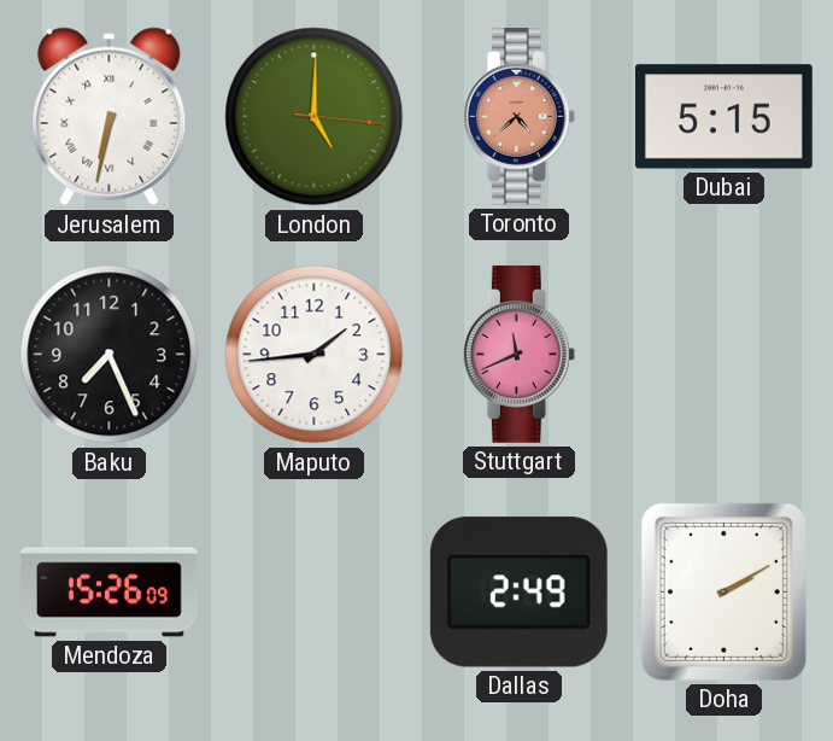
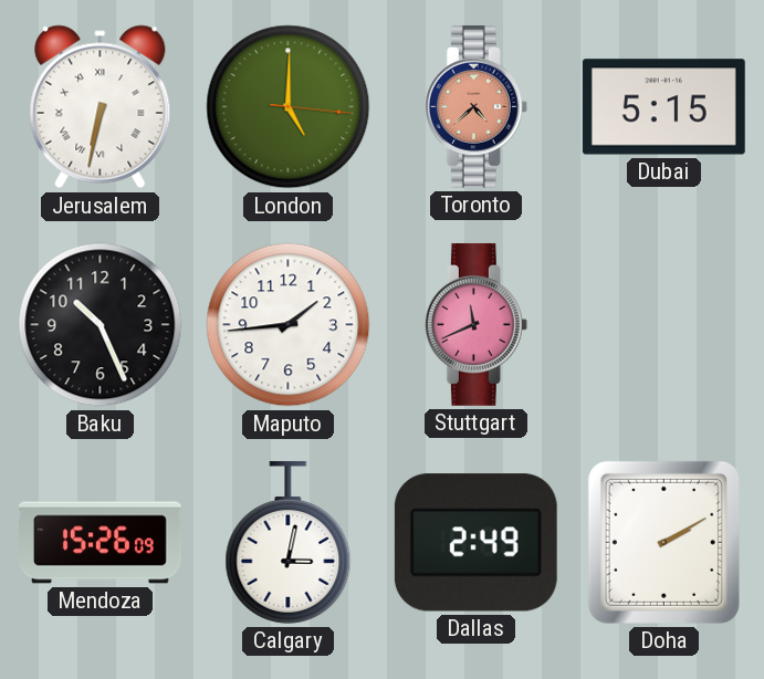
Baku: 7:26 -> 10:26
Calgary: none -> 3:02
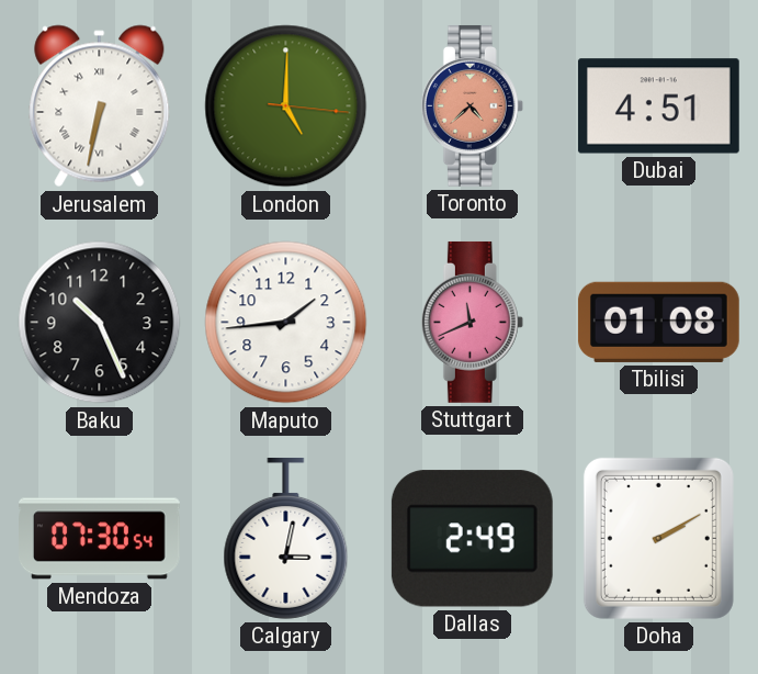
Dubai: 5:15 -> 4:51
Tbilisi: none -> 01:08
Mendoza: 15:26 -> 07:30
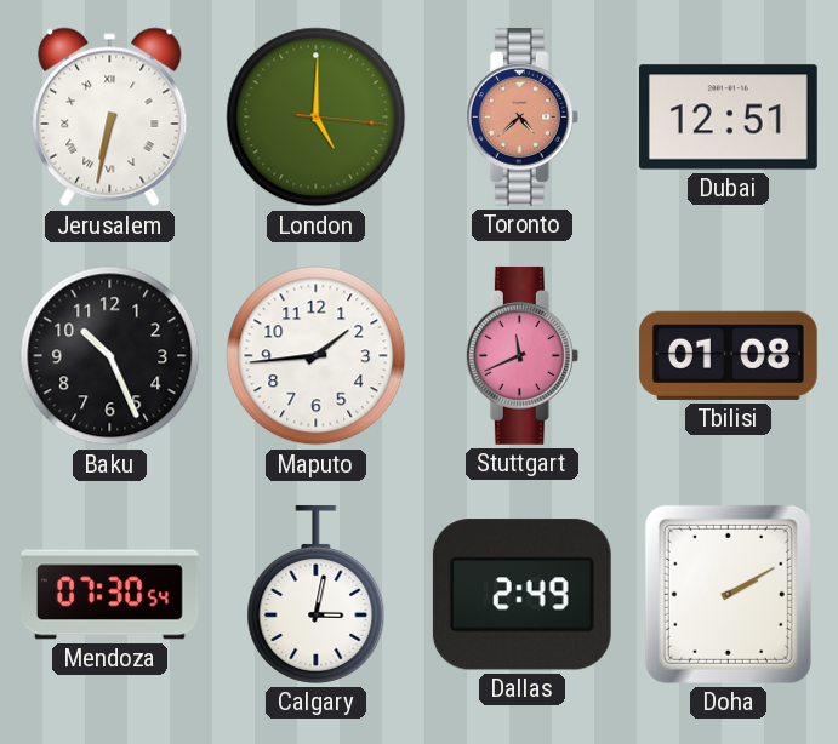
Dubai: 4:51 -> 12:51
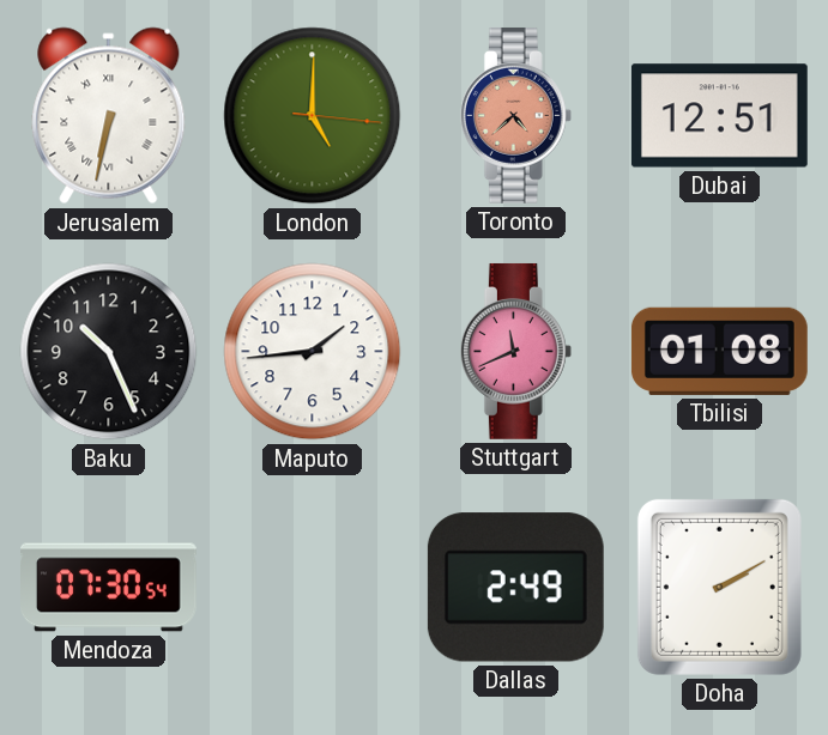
Calgary: 3:02 -> none
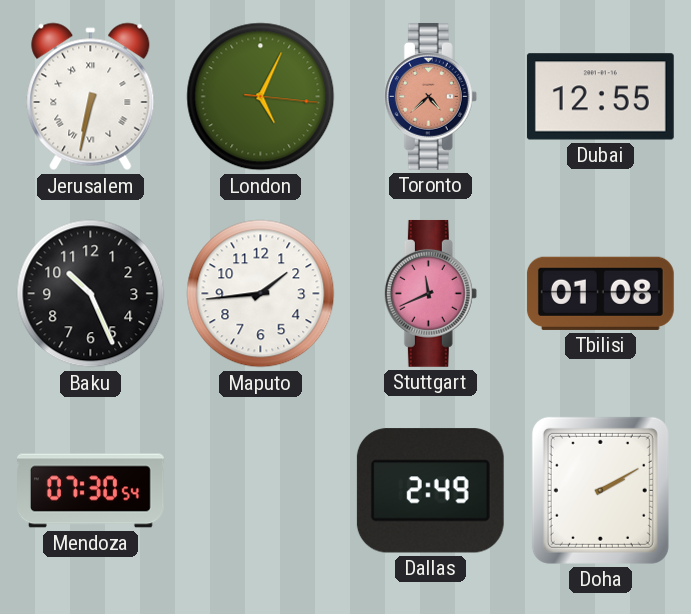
London: 5:00 -> 5:04
Dubai: 12:51 -> 12:55
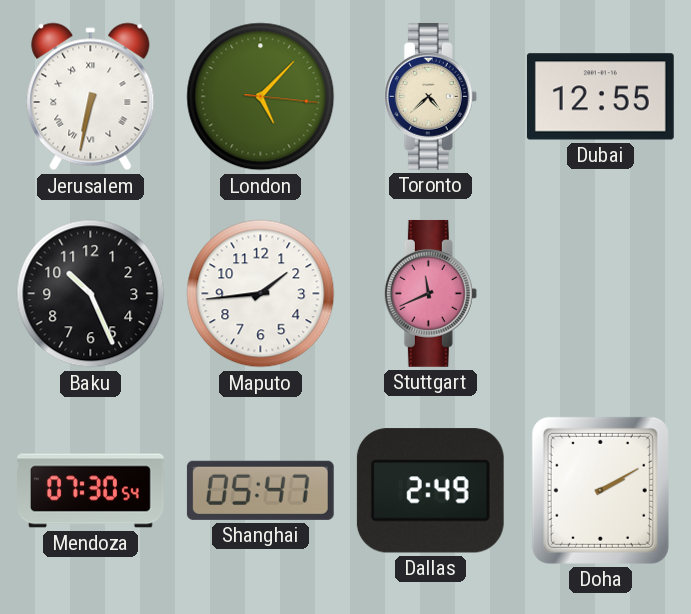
London: 5:04 -> 5:07
Toronto dial: salmon -> cream
Tbilisi: 01:08 -> none
Shanghai: none -> 05:47
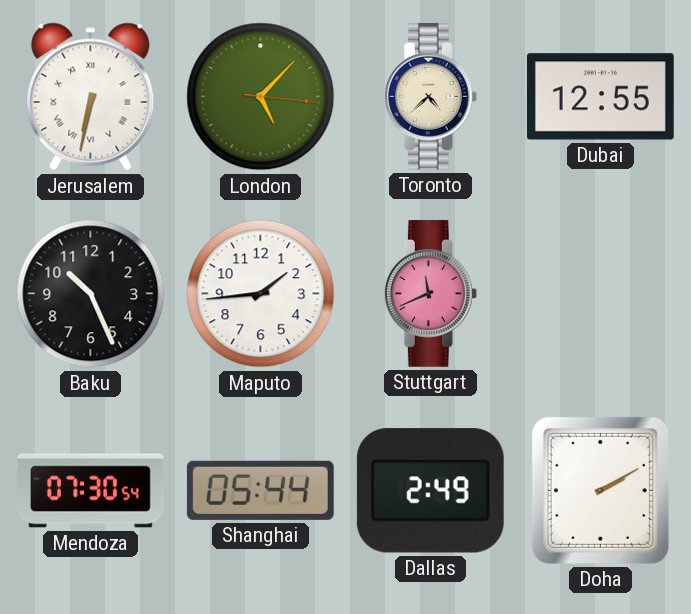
Shanghai: 05:47 -> 05:44
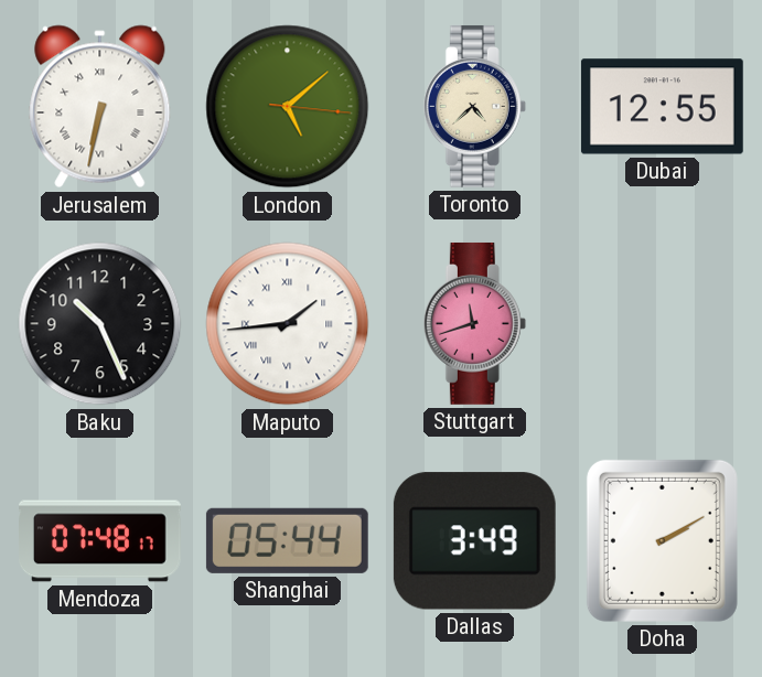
London: 5:07 -> 5:08
Maputo numerals: Arabic -> Roman
Stuttgart: 11:41 -> 11:42
Mendoza: 07:30 -> 07:48
Dallas: 2:49 -> 3:49
